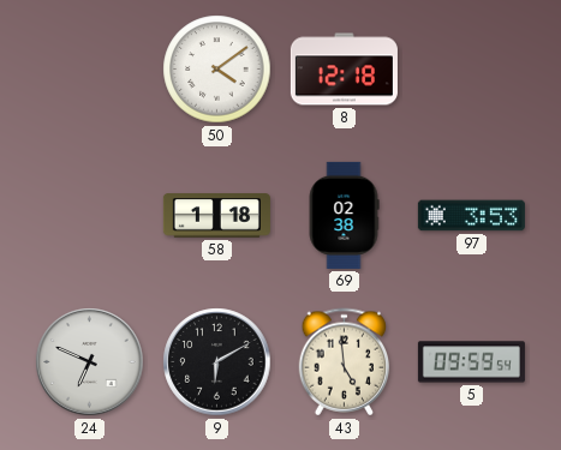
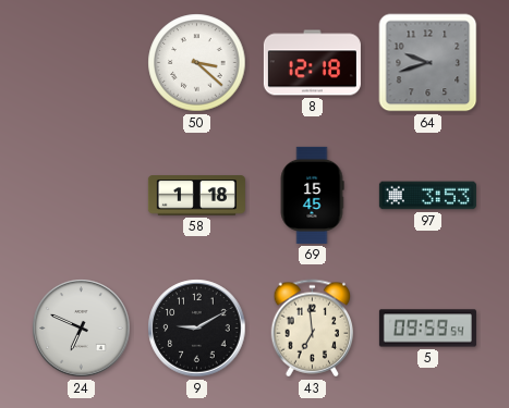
50: 4:09 -> 3:22
64: none -> 9:42
69: 02:38 -> 15:45
9: 6:10 -> 9:10
43: 4:59 -> 6:59
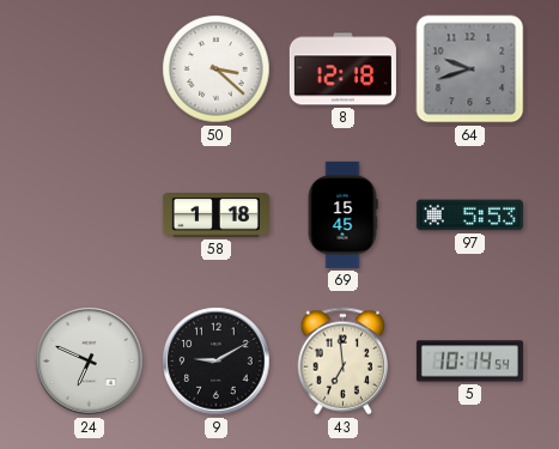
97: 3:53 -> 5:53
5: 09:59 -> 10:14
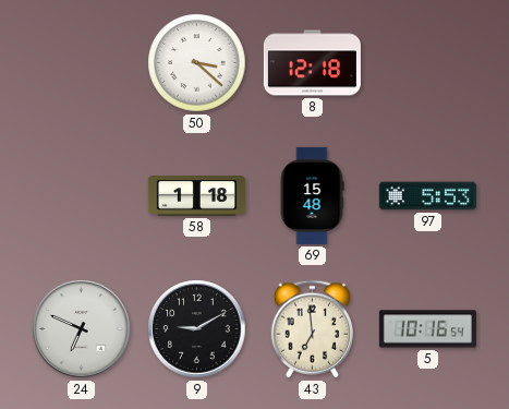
64: 9:42 -> none
69: 15:45 -> 15:48
5: 10:14 -> 10:16
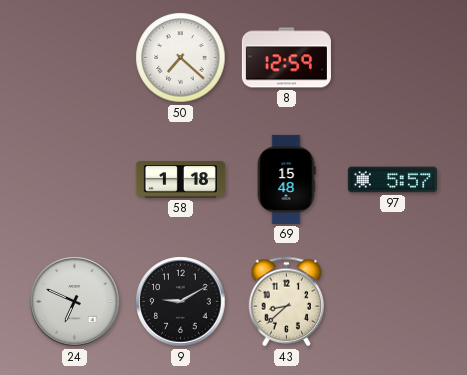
50: 3:22 -> 7:22
8: 12:18 -> 12:59
97: 5:53 -> 5:57
43: 6:59 -> 8:38
5: 10:16 -> none
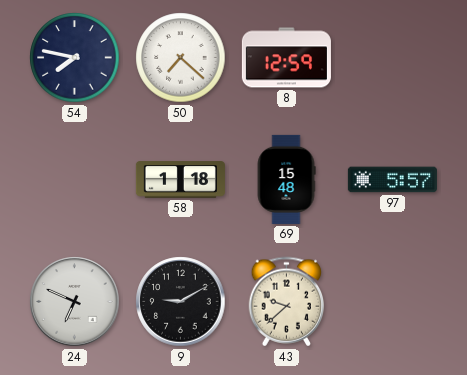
54: none -> 7:47
43: 8:38 -> 9:38
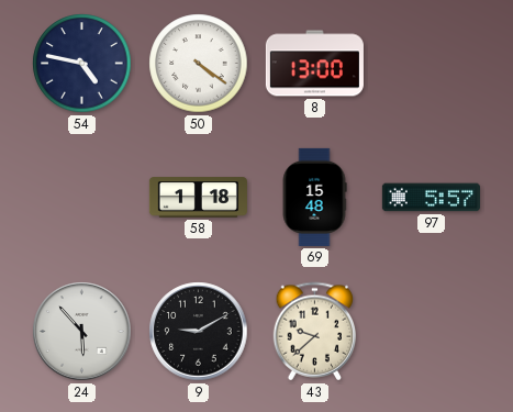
54: 7:47 -> 4:47
50: 7:22 -> 4:21
8: 12:59 -> 13:00
24: 6:49 -> 5:53
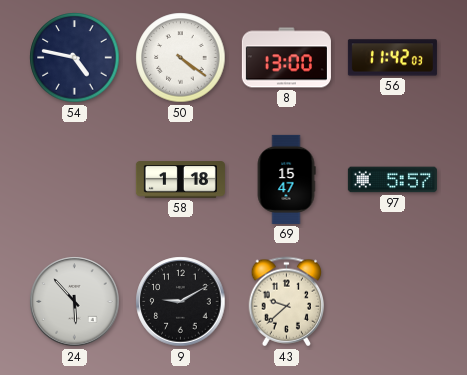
56: none -> 11:42
69: 15:48 -> 15:47
